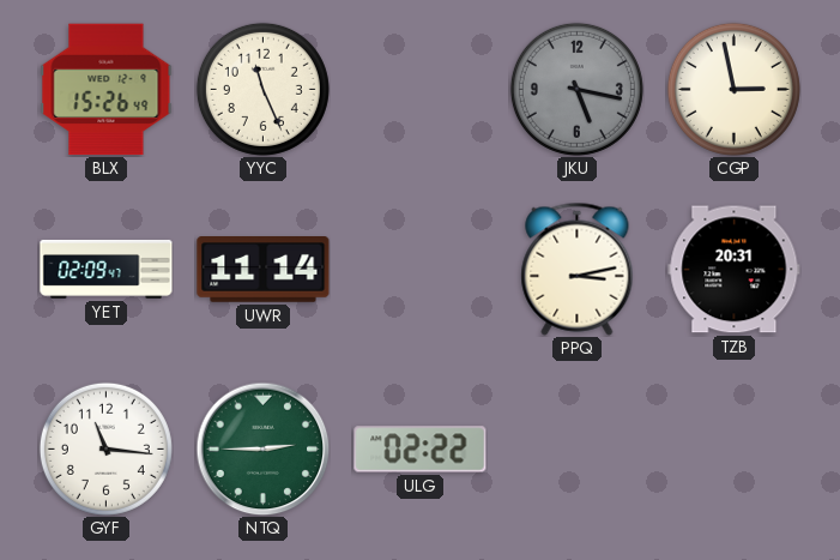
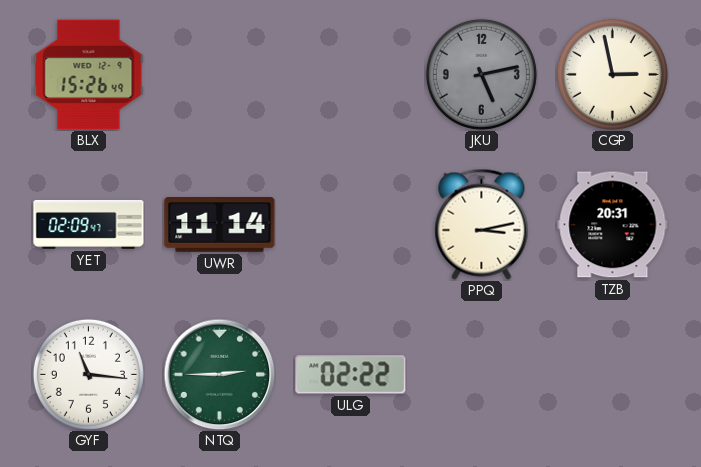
YYC: 11:26 -> none
JKU: 5:17 -> 5:13
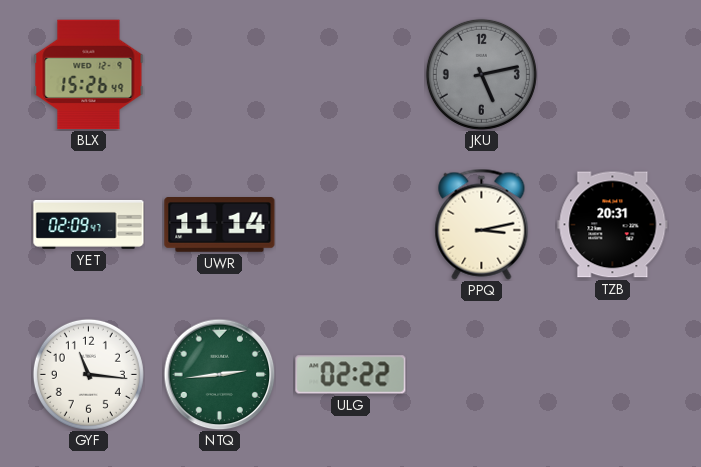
CGP: 2:58 -> none
NTQ: 2:45 -> 2:44
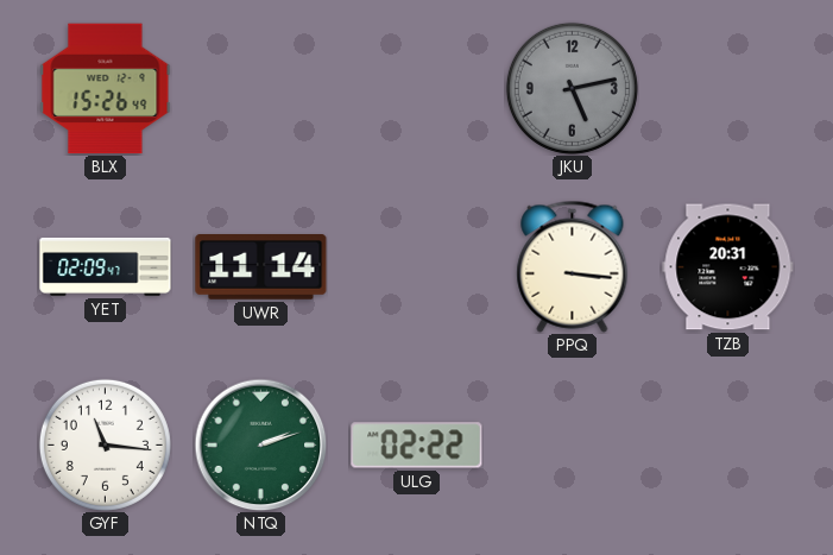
PPQ: 3:13 -> 3:16
NTQ: 2:44 -> 2:12
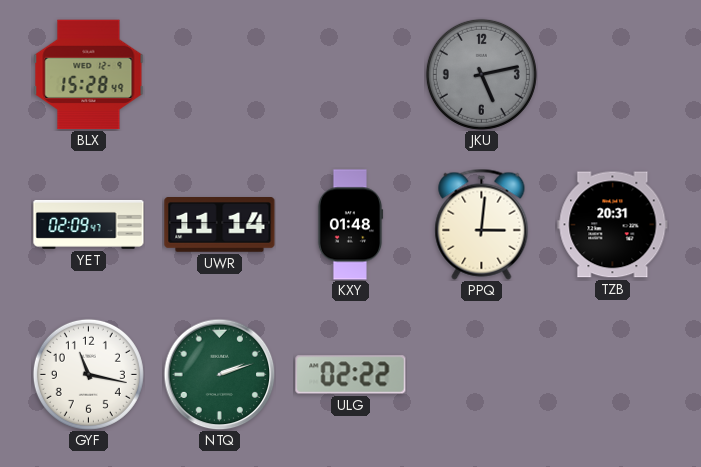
BLX: 15:26 -> 15:28
KXY: none -> 01:48
PPQ: 3:16 -> 3:01
GYF: 11:16 -> 11:17
